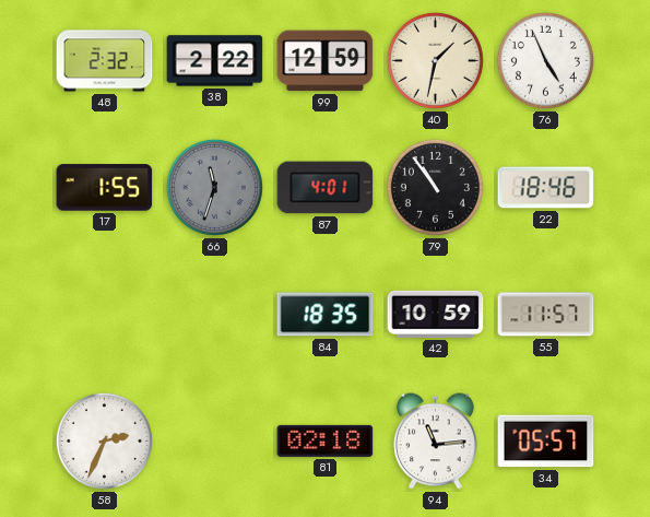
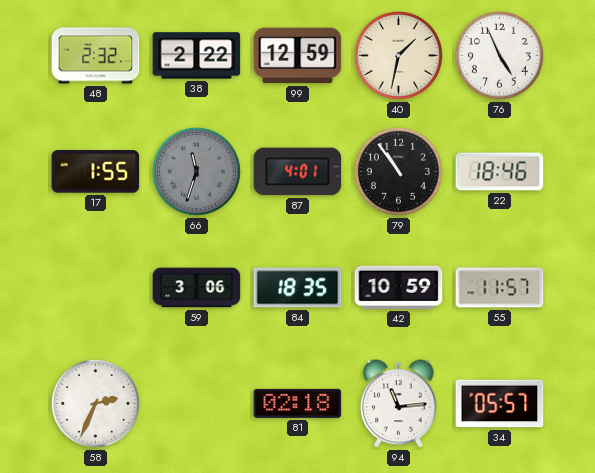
59: none -> 3:06
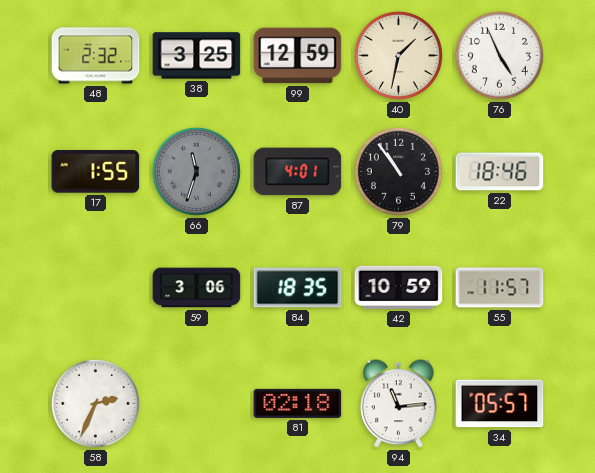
38: 2:22 -> 3:25
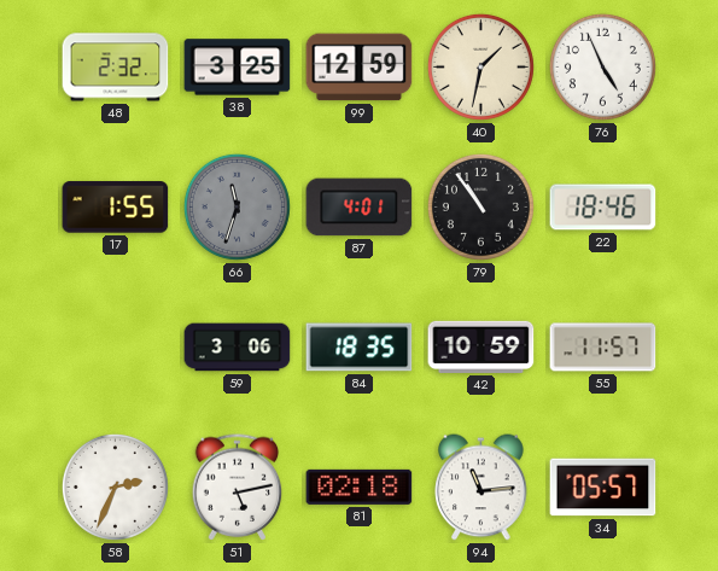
51: none -> 5:13
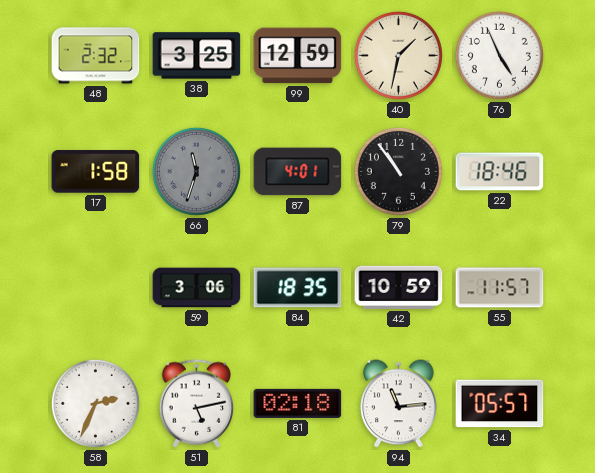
17: 1:55 -> 1:58
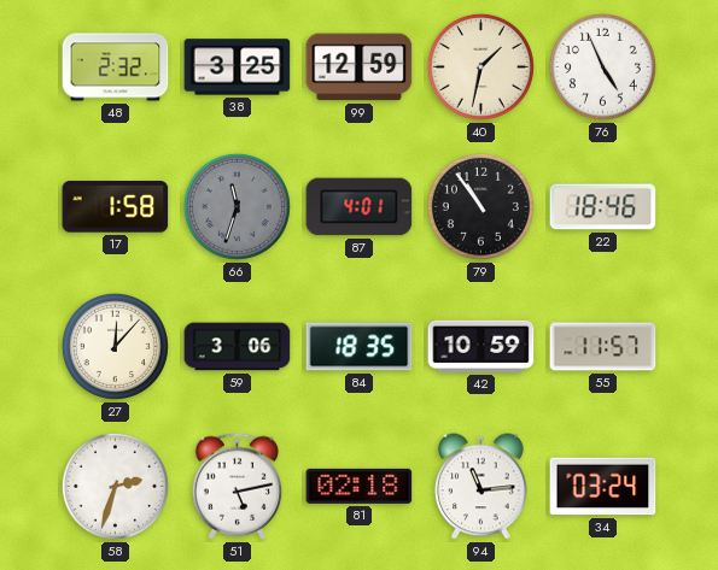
27: none -> 12:07
58: 2:34 -> 2:33
34: 05:57 -> 03:24
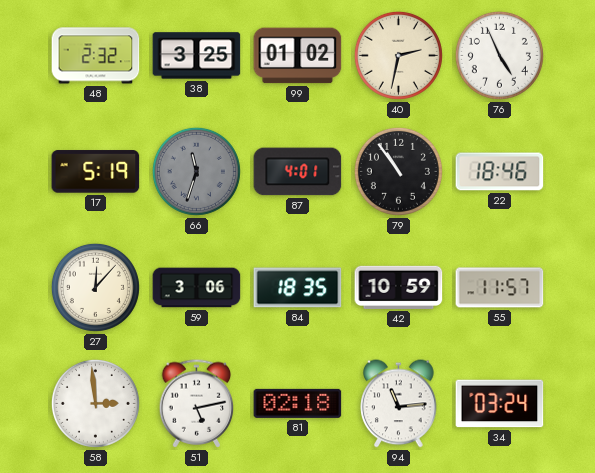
99: 12:59 -> 01:02
40: 1:32 -> 2:32
17: 1:58 -> 5:19
58: 2:33 -> 2:59
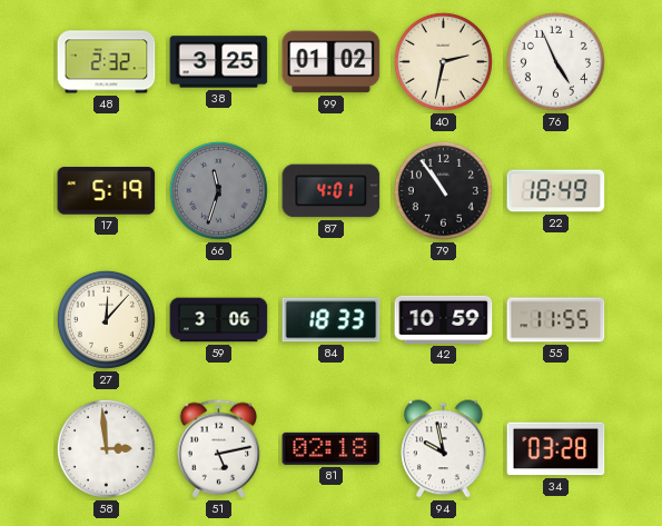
22: 18:46 -> 18:49
84: 18:35 -> 18:33
55: 11:57 -> 11:55
94: 11:14 -> 9:58
34: 03:24 -> 03:28
